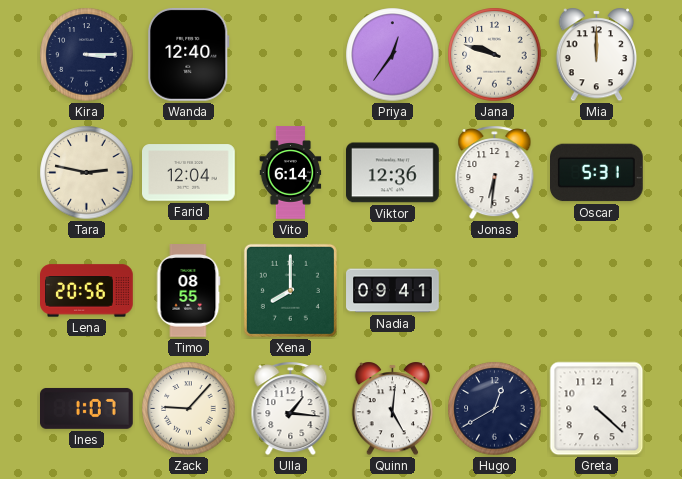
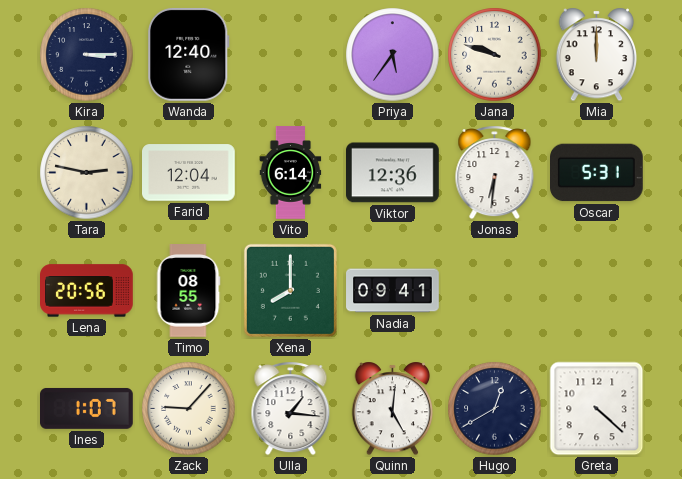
Priya: 12:36 -> 5:36
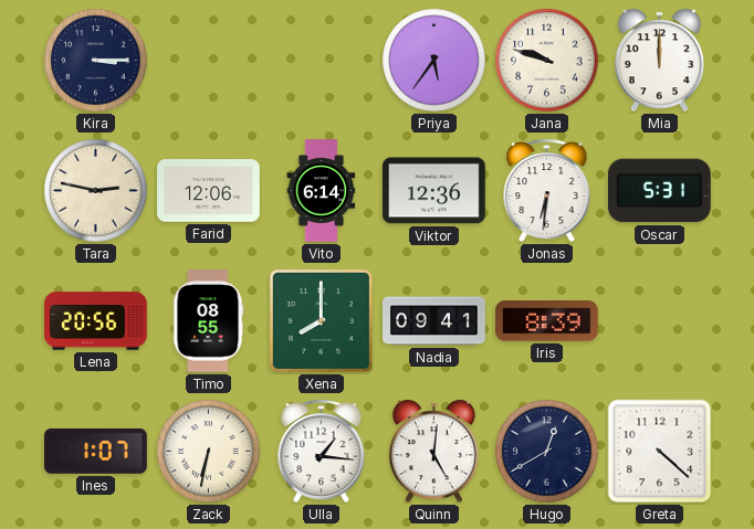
Wanda: 12:40 -> none
Farid: 12:04 -> 12:06
Iris: none -> 8:39
Zack: 9:07 -> 6:32
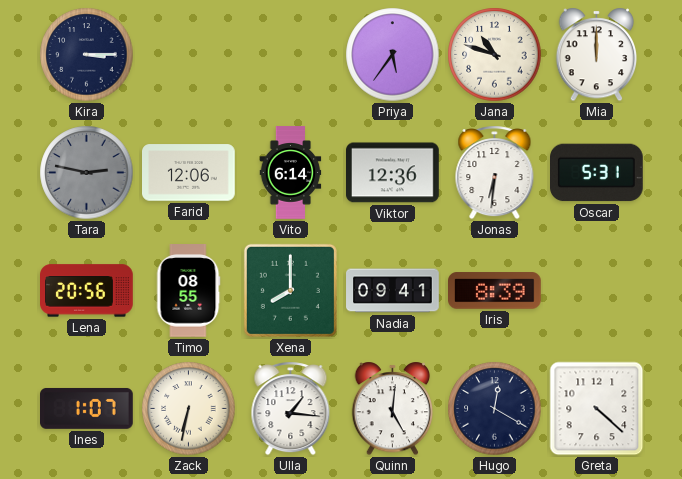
Jana: 9:48 -> 10:48
Tara dial: cream -> grey
Hugo: 12:40 -> 12:20
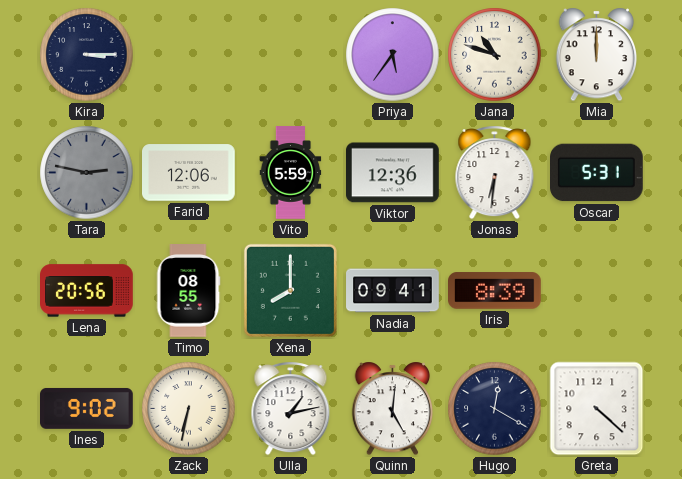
Vito: 6:14 -> 5:59
Ines: 1:07 -> 9:02
Ulla: 1:16 -> 1:13
